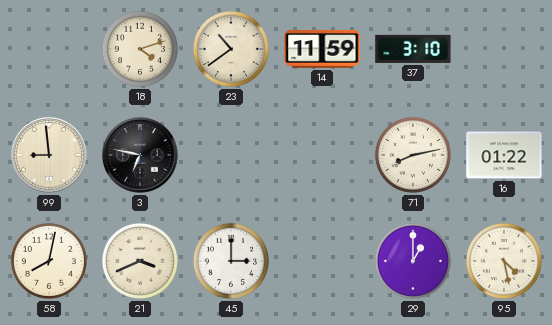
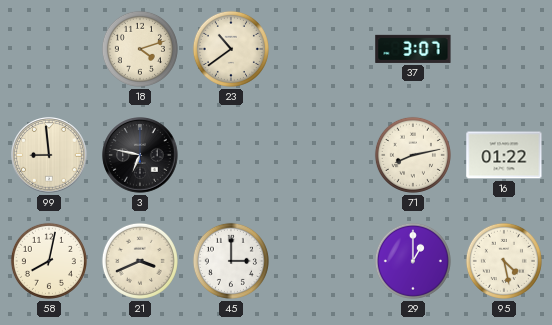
14: 11:59 -> none
37: 3:10 -> 3:07
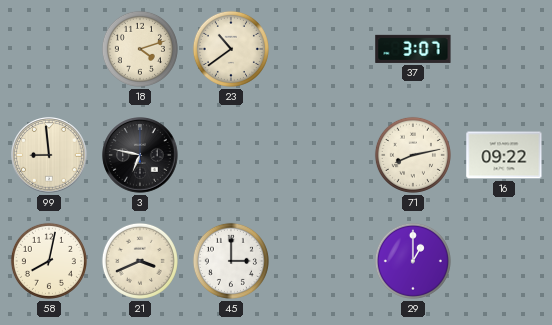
16: 01:22 -> 09:22
95: 4:28 -> none
